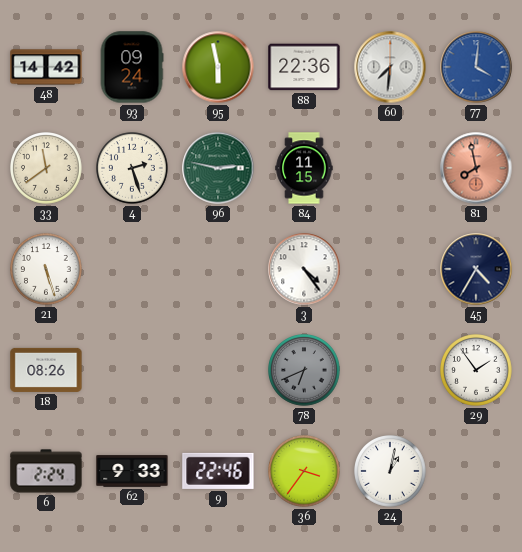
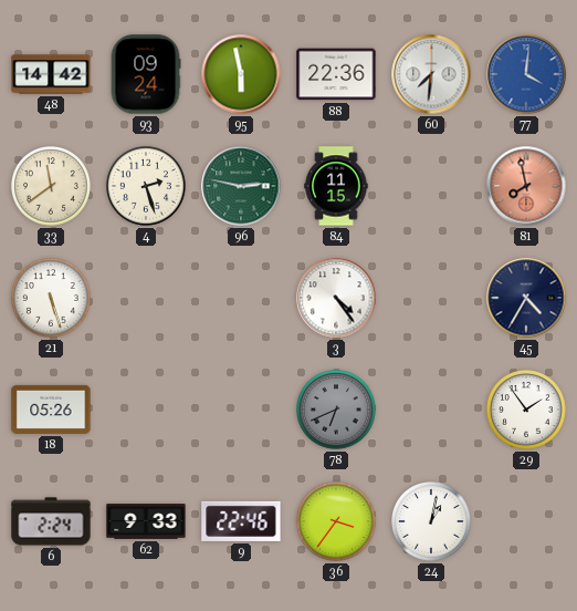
18: 08:26 -> 05:26
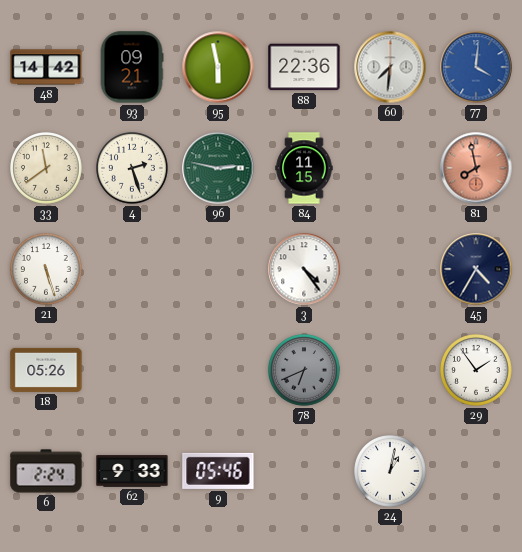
93: 09:24 -> 09:21
9: 22:46 -> 05:46
36: 3:36 -> none
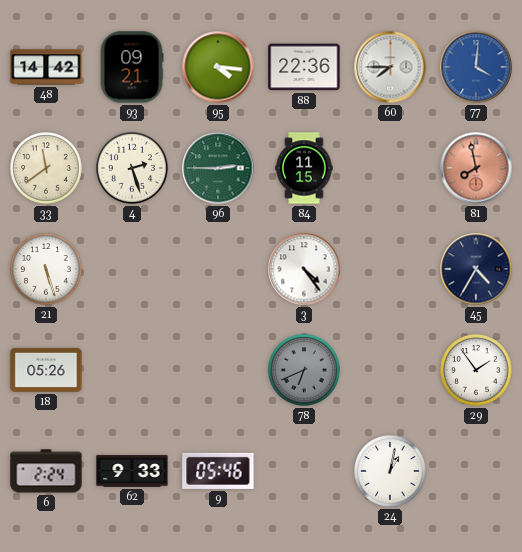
95: 5:58 -> 4:16
60: 7:31 -> 7:45
96: 2:47 -> 2:45
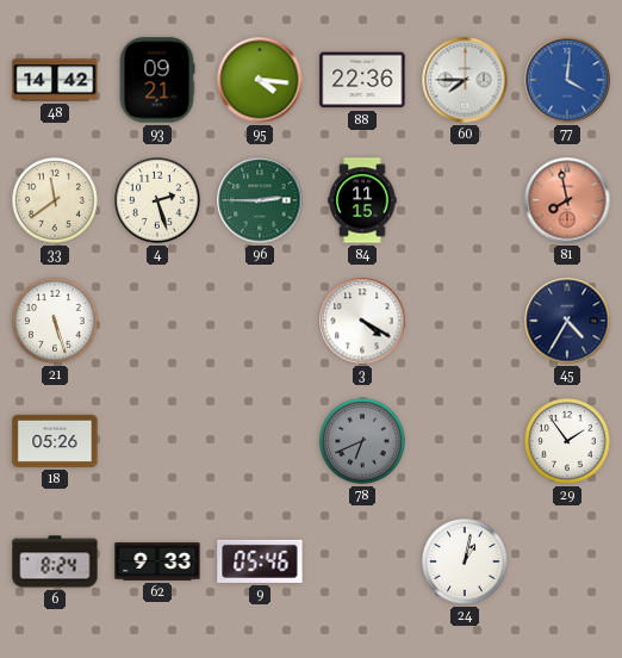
3: 4:24 -> 4:20
6: 2:24 -> 8:24
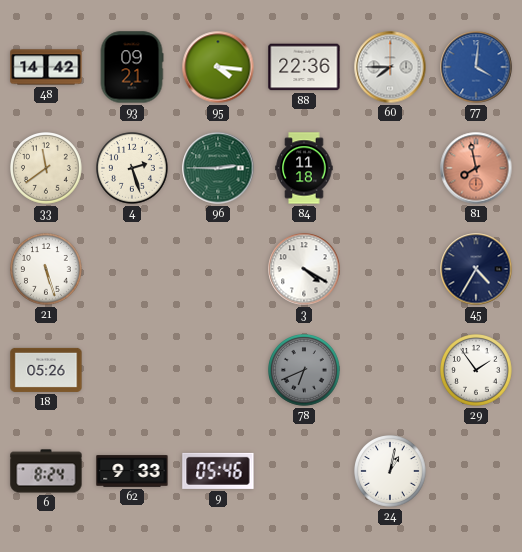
84: 11:15 -> 11:18
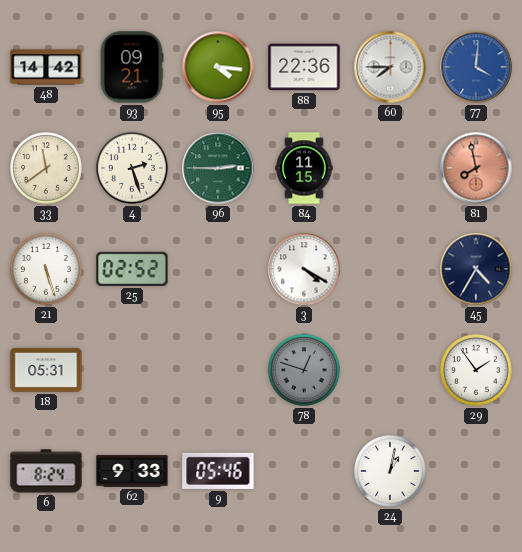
84: 11:18 -> 11:15
25: none -> 02:52
18: 05:26 -> 05:31
78: 6:41 -> 12:48
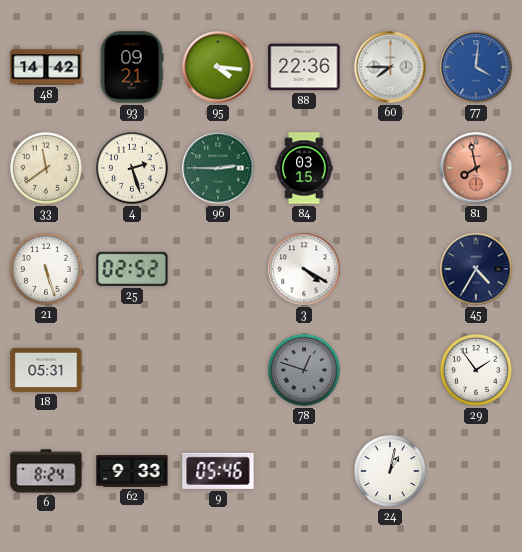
84: 11:15 -> 03:15
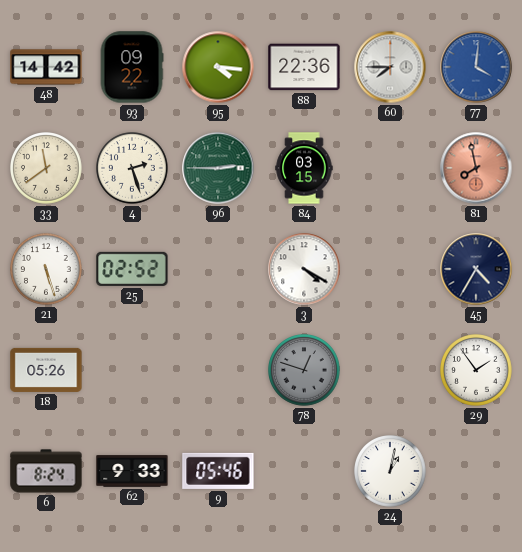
93: 09:21 -> 09:22
18: 05:31 -> 05:26
